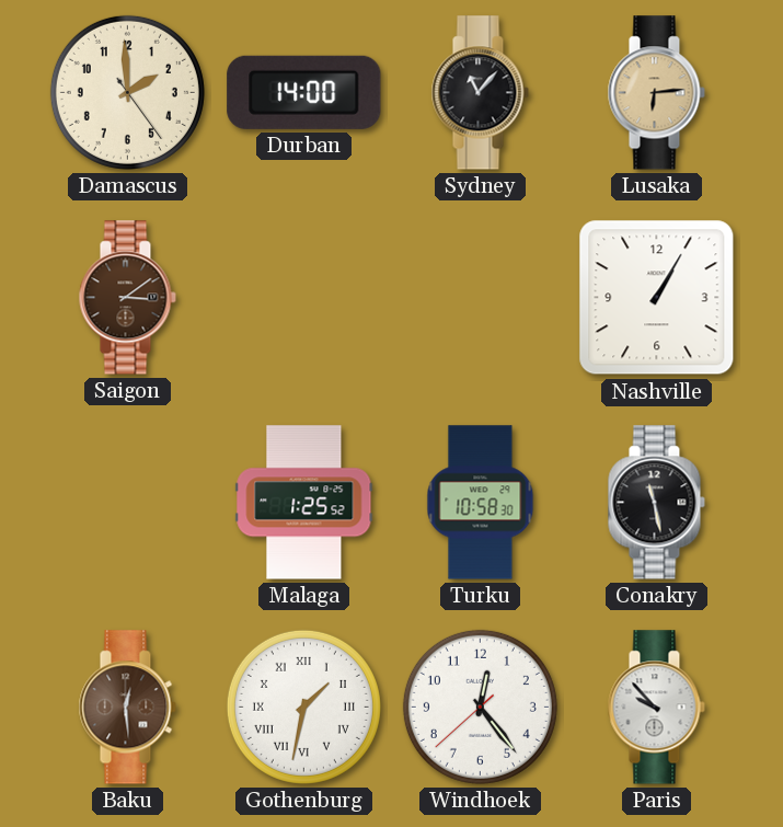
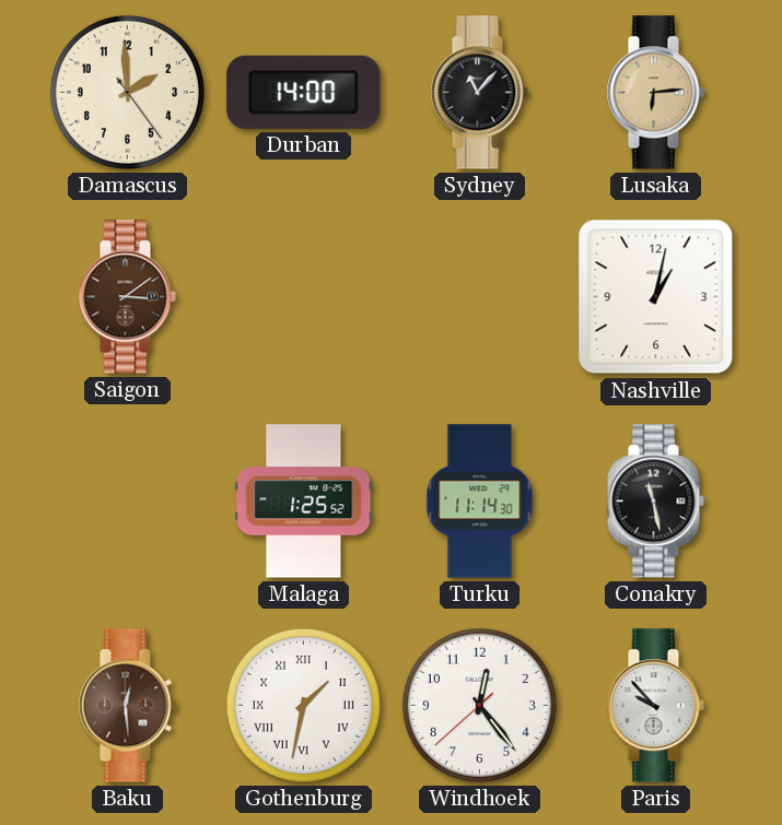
Nashville: 1:05 -> 1:02
Turku: 10:58 -> 11:14
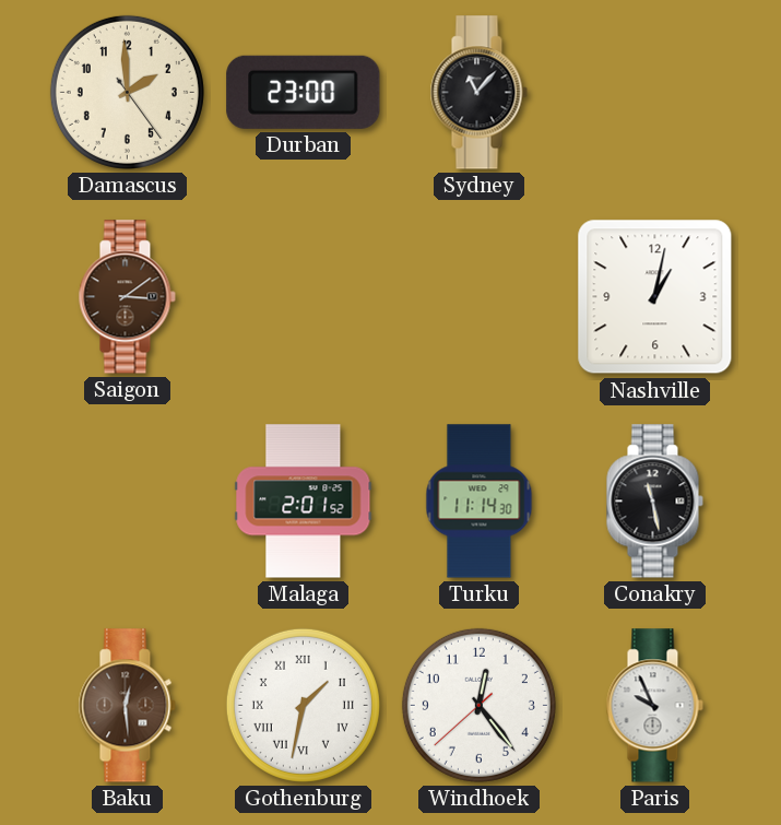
Durban: 14:00 -> 23:00
Lusaka: 6:14 -> none
Malaga: 1:25 -> 2:01
Paris: 9:53 -> 9:56
